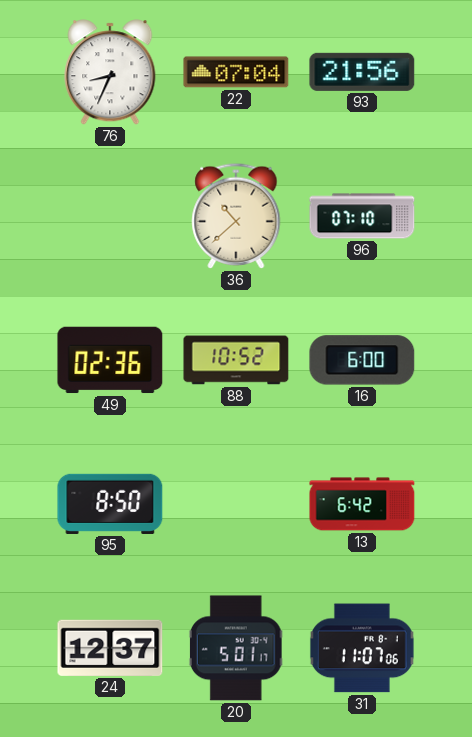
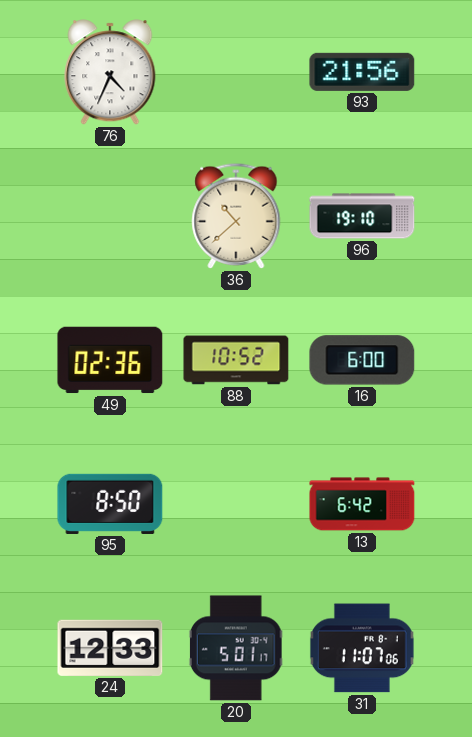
76: 8:34 -> 4:34
22: 07:04 -> none
96: 07:10 -> 19:10
24: 12:37 -> 12:33
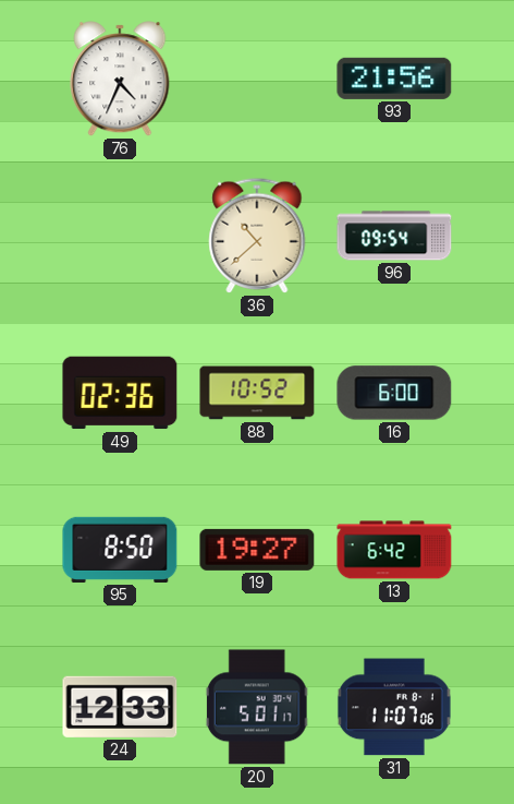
96: 19:10 -> 09:54
19: none -> 19:27
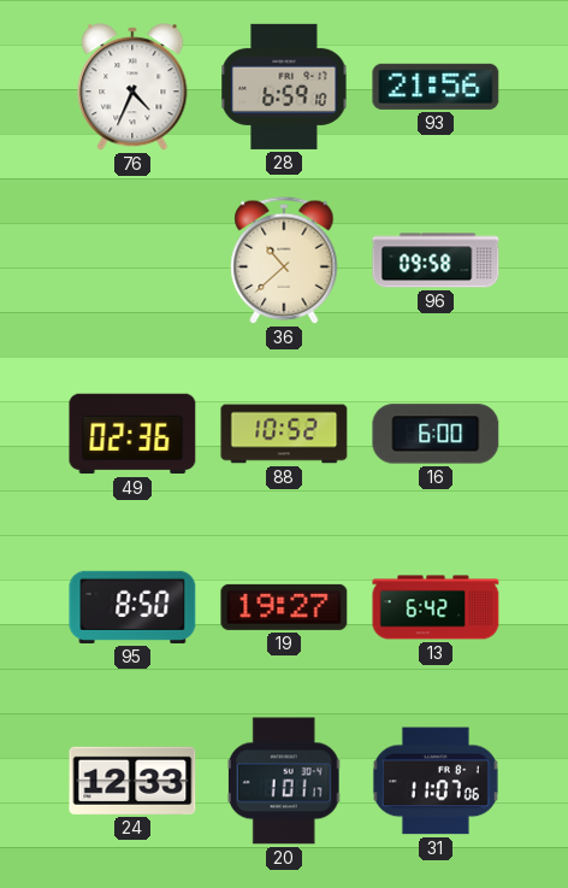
28: none -> 6:59
96: 09:54 -> 09:58
20: 5:01 -> 1:01
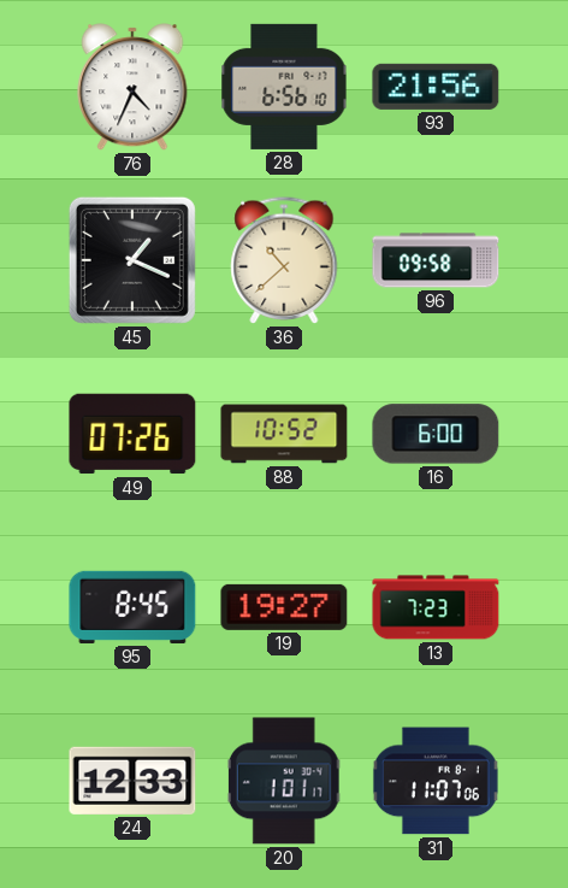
28: 6:59 -> 6:56
45: none -> 1:19
49: 02:36 -> 07:26
95: 8:50 -> 8:45
13: 6:42 -> 7:23
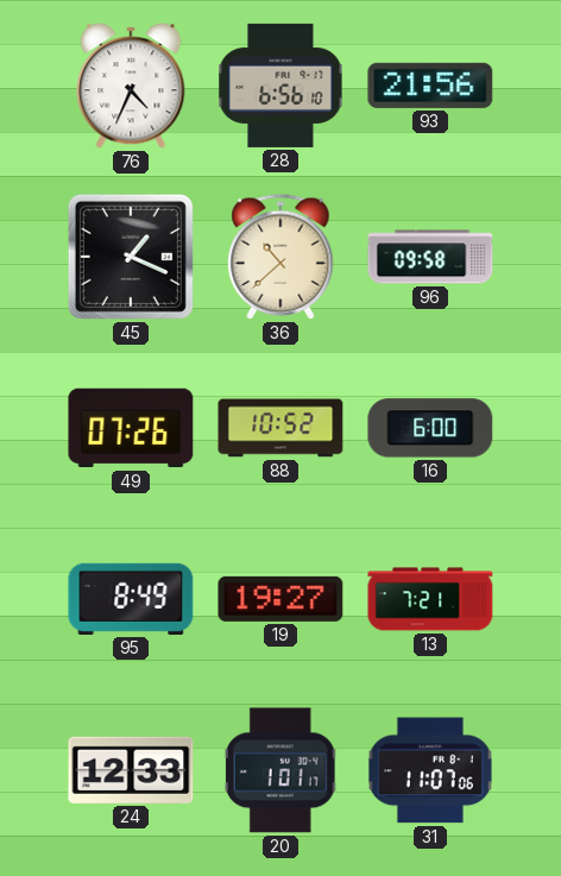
95: 8:45 -> 8:49
13: 7:23 -> 7:21
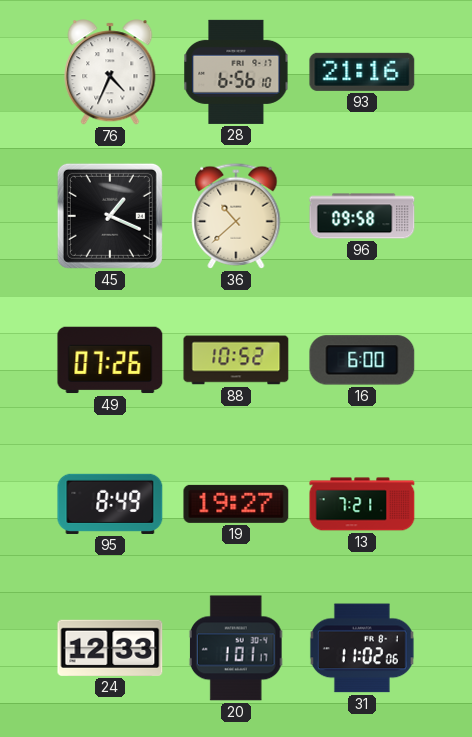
93: 21:56 -> 21:16
31: 11:07 -> 11:02
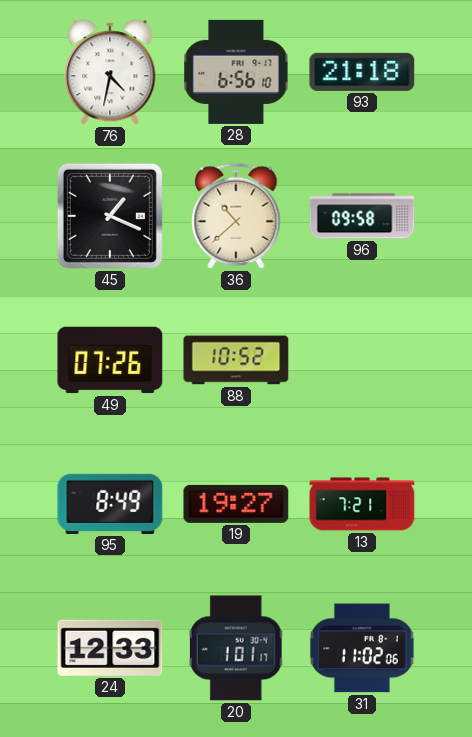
76: 4:34 -> 4:32
93: 21:16 -> 21:18
16: 6:00 -> none
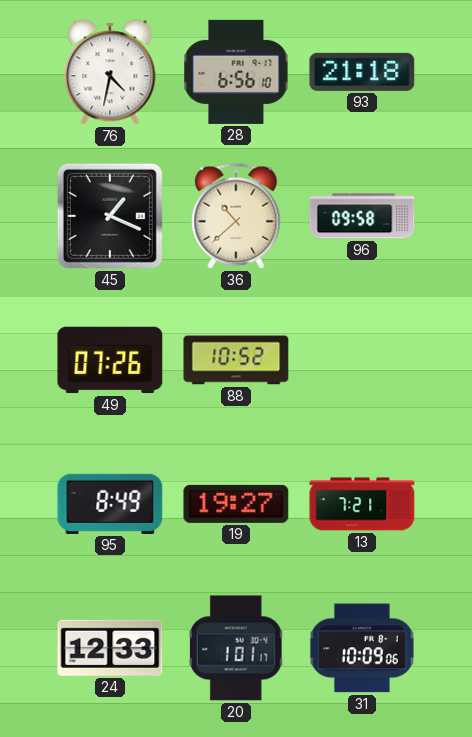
31: 11:02 -> 10:09
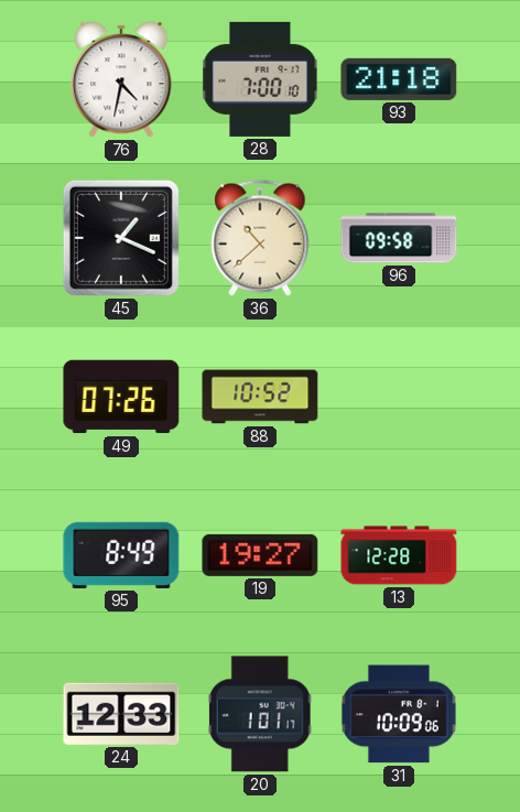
28: 6:56 -> 7:00
13: 7:21 -> 12:28
